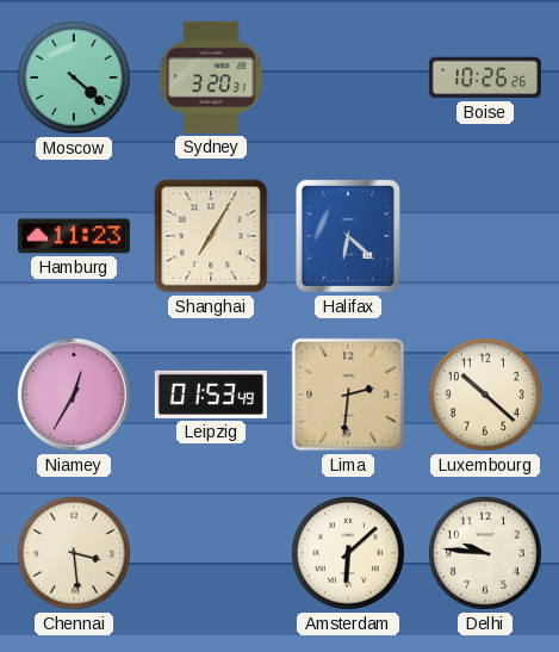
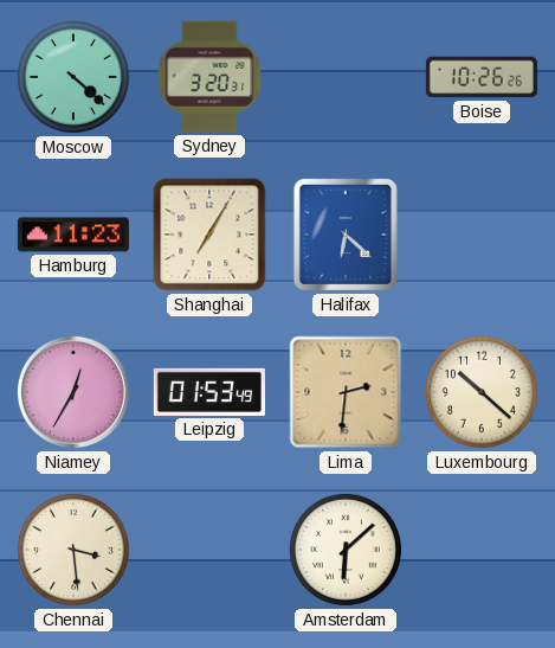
Delhi: 9:46 -> none
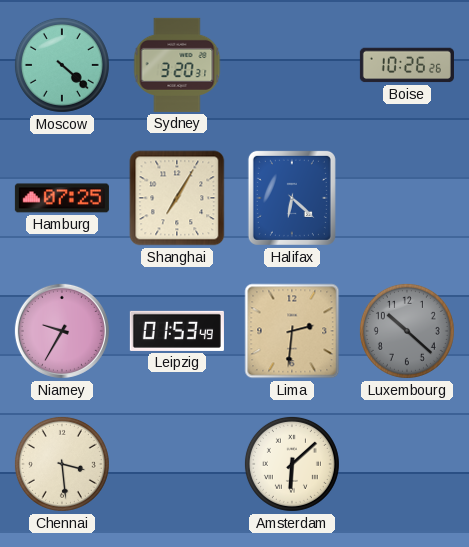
Hamburg: 11:23 -> 07:25
Niamey: 12:35 -> 9:35
Luxembourg dial: cream -> grey
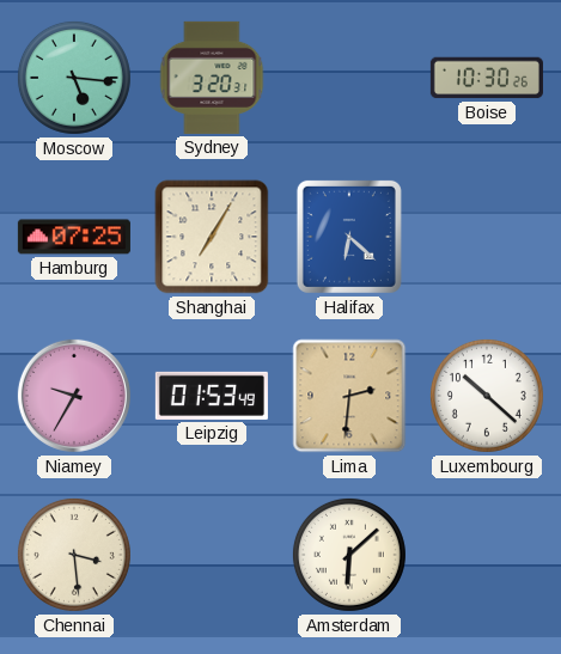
Moscow: 4:22 -> 5:16
Boise: 10:26 -> 10:30
Luxembourg dial: grey -> white
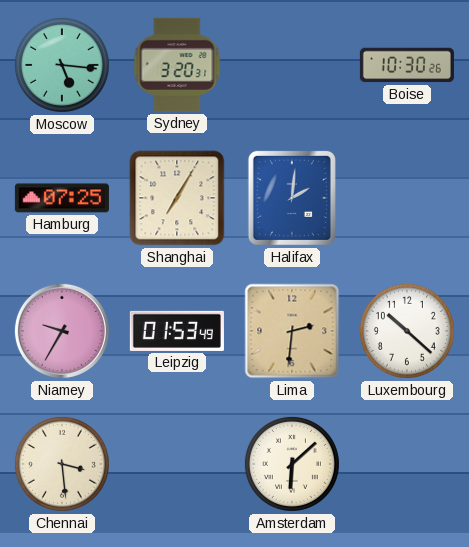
Halifax: 6:22 -> 2:01
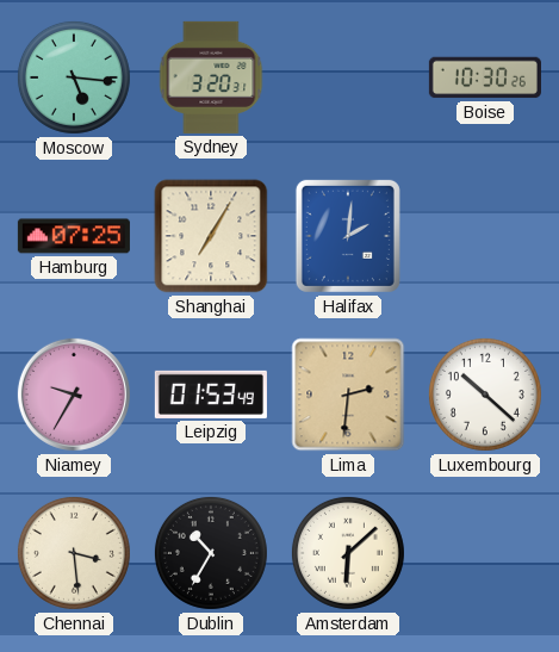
Dublin: none -> 10:35
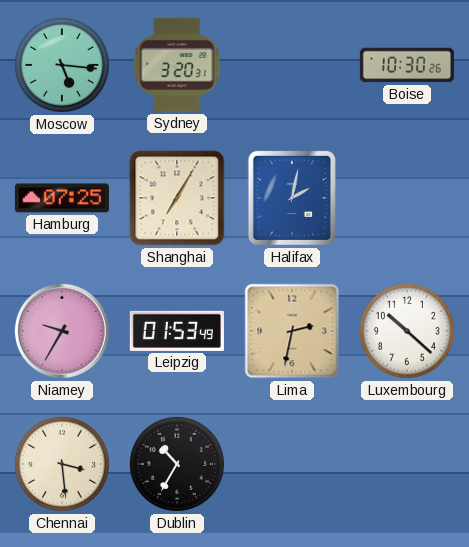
Halifax: 2:01 -> 2:02
Lima: 2:31 -> 2:32
Amsterdam: 6:08 -> none
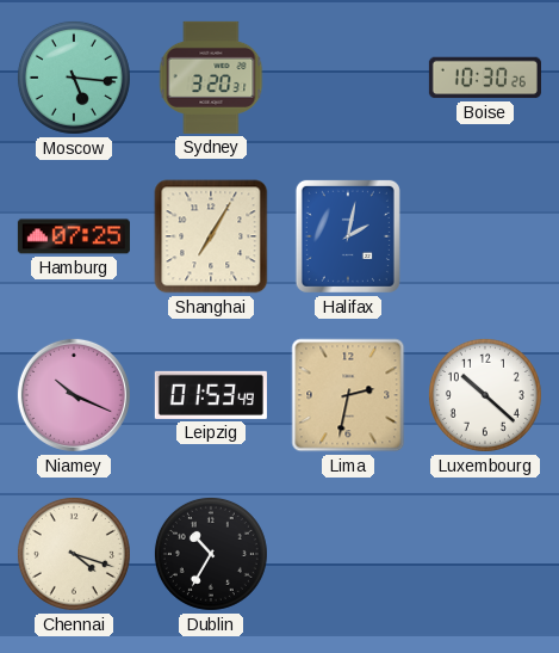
Niamey: 9:35 -> 10:19
Chennai: 3:29 -> 4:18
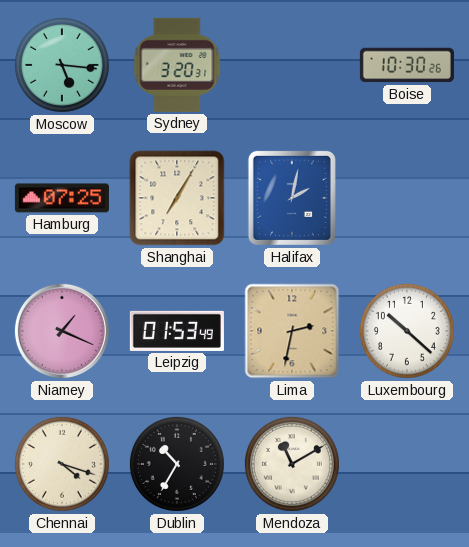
Niamey: 10:19 -> 1:19
Mendoza: none -> 11:10
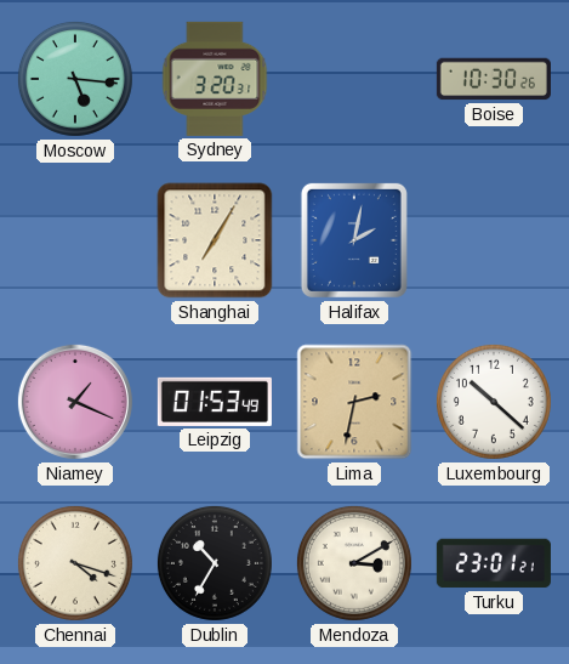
Hamburg: 07:25 -> none
Mendoza: 11:10 -> 3:10
Turku: none -> 23:01
